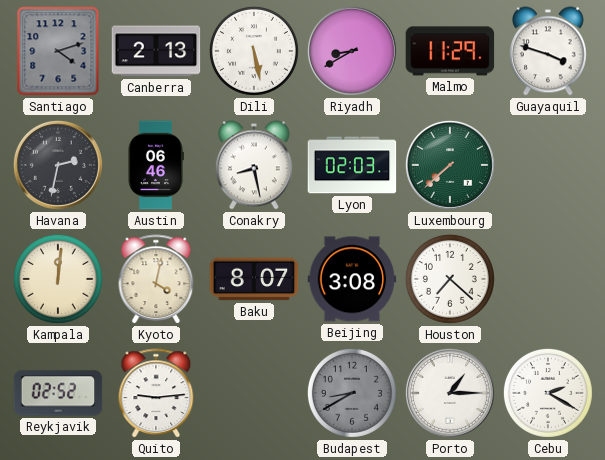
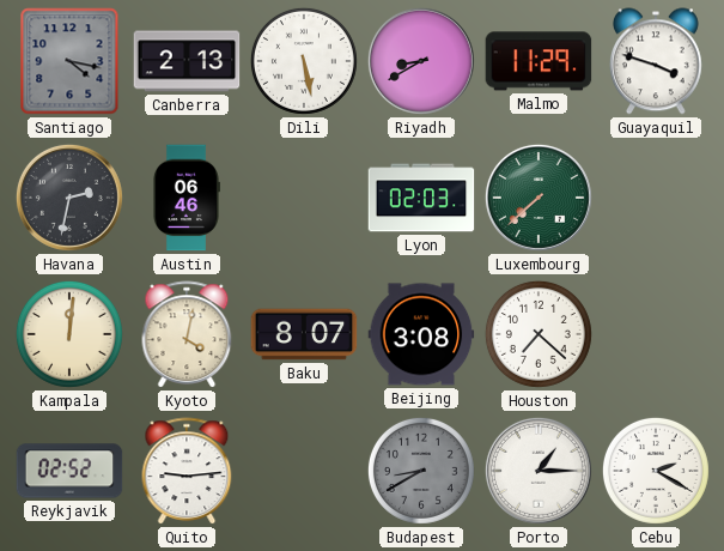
Santiago: 4:12 -> 4:17
Conakry: 8:28 -> none
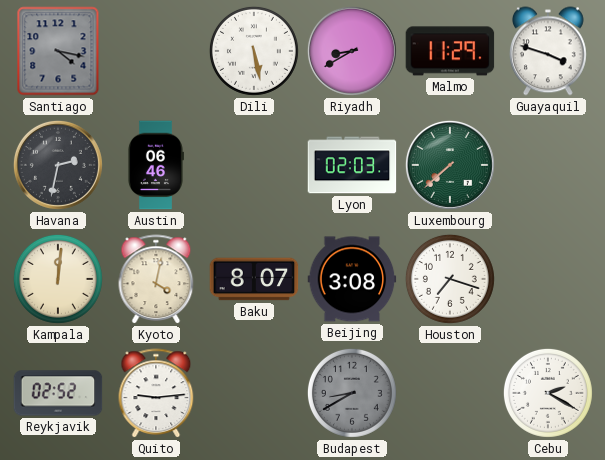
Canberra: 2:13 -> none
Houston: 7:22 -> 7:18
Porto: 1:15 -> none
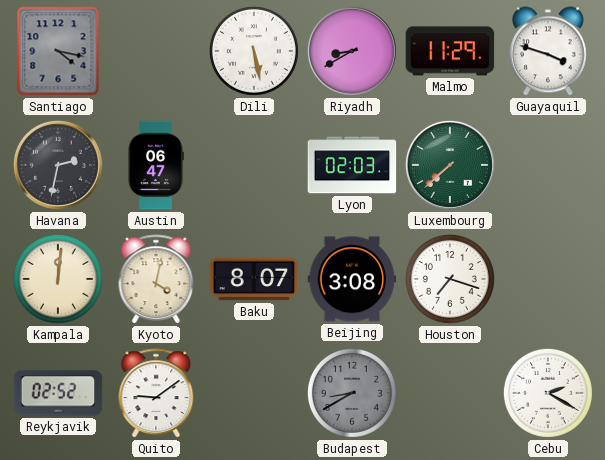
Austin: 06:46 -> 06:47
Quito: 9:14 -> 9:09
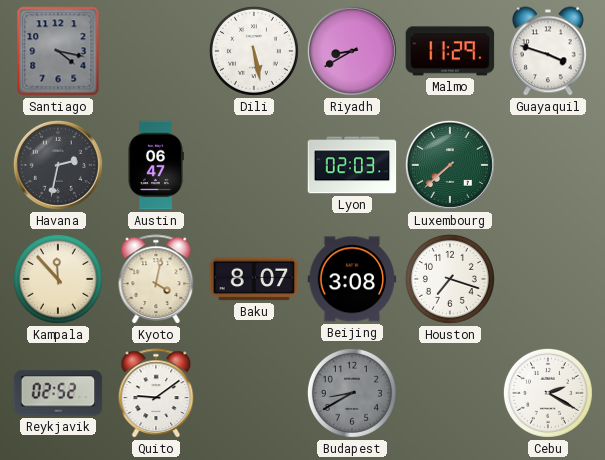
Kampala: 12:01 -> 11:53
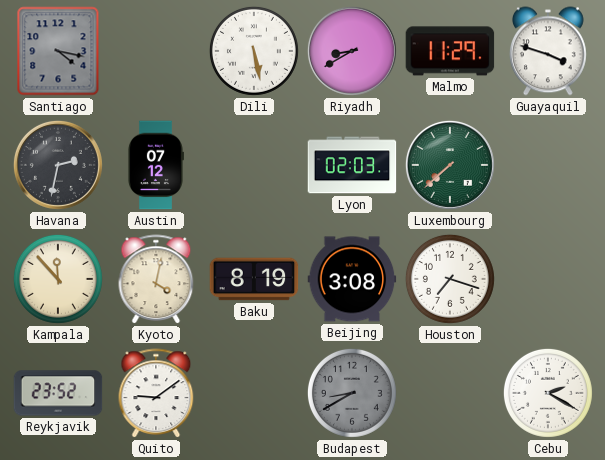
Austin: 06:47 -> 07:12
Baku: 8:07 -> 8:19
Reykjavik: 02:52 -> 23:52
